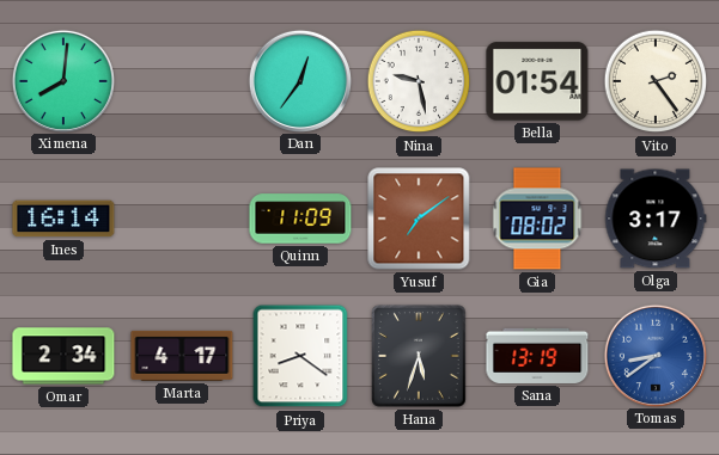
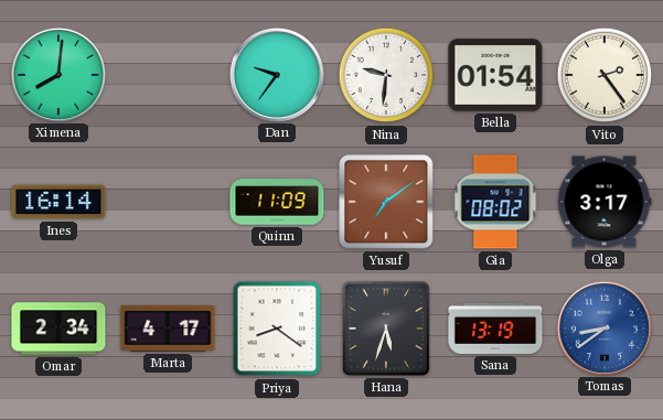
Dan: 12:36 -> 9:36
Nina: 9:28 -> 9:31
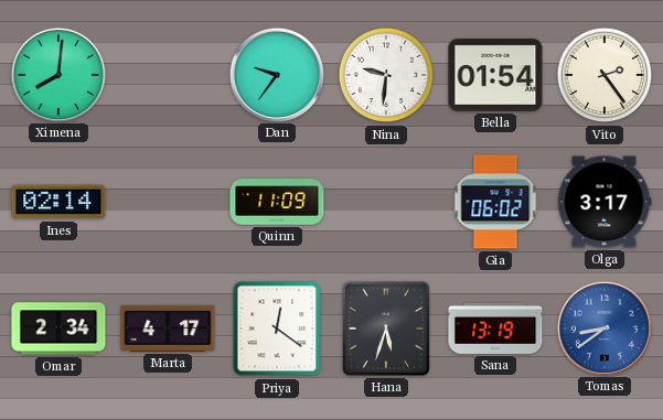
Ines: 16:14 -> 02:14
Yusuf: 7:09 -> none
Gia: 08:02 -> 06:02
Priya: 8:21 -> 12:21
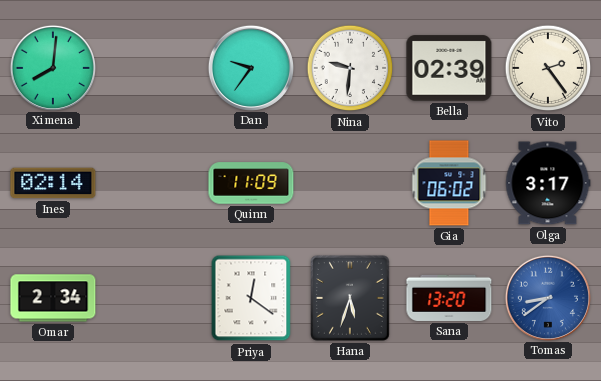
Bella: 01:54 -> 02:39
Marta: 4:17 -> none
Sana: 13:19 -> 13:20
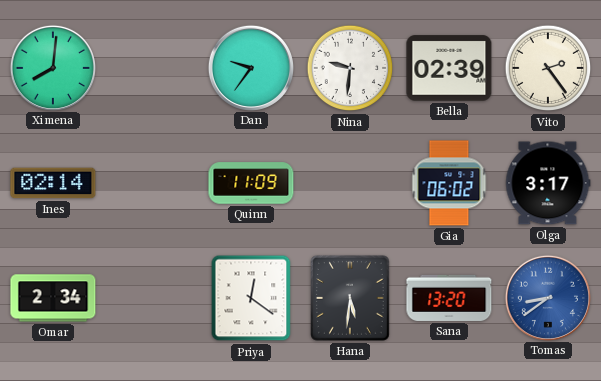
Hana: 5:33 -> 5:31
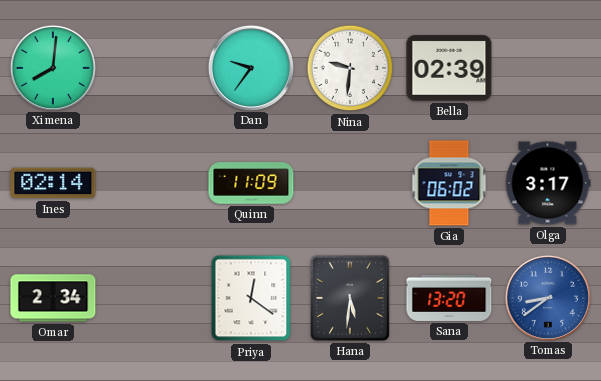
Vito: 2:24 -> none
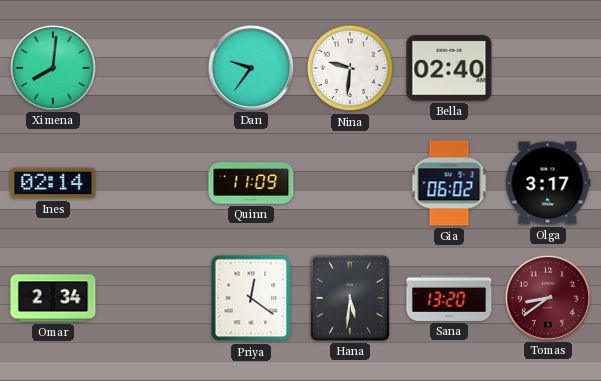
Bella: 02:39 -> 02:40
Tomas dial: blue -> burgundy
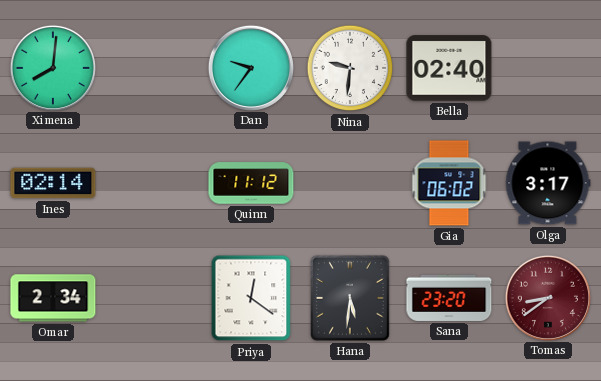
Quinn: 11:09 -> 11:12
Sana: 13:20 -> 23:20
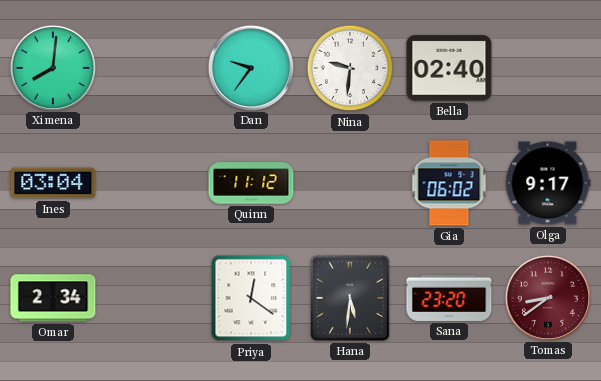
Ines: 02:14 -> 03:04
Olga: 3:17 -> 9:17
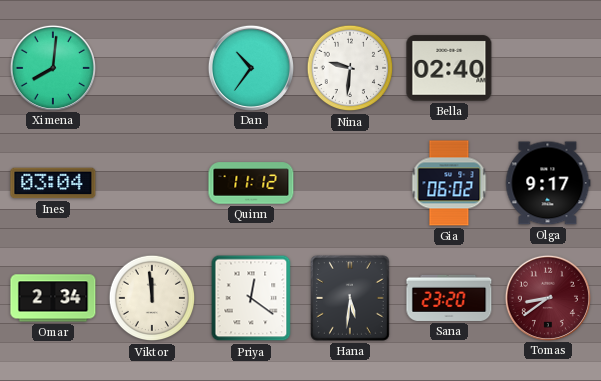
Dan: 9:36 -> 10:36
Viktor: none -> 11:59
